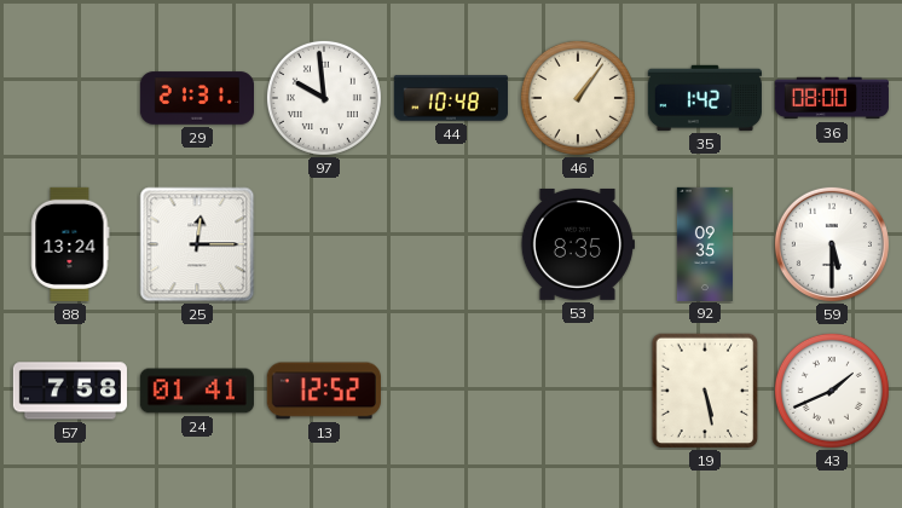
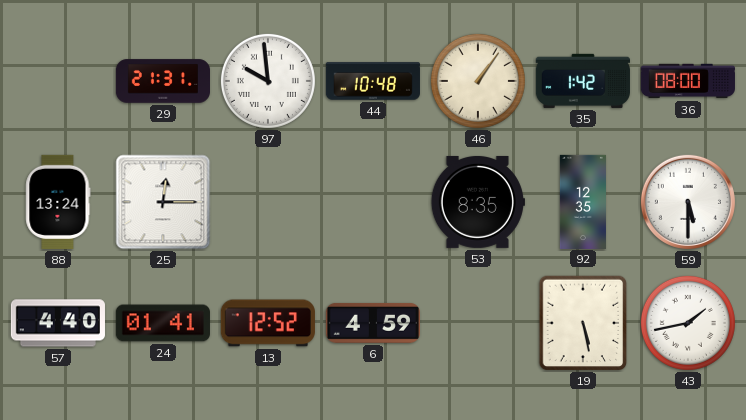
92: 09:35 -> 12:35
57: 7:58 -> 4:40
6: none -> 4:59
43: 1:41 -> 1:43
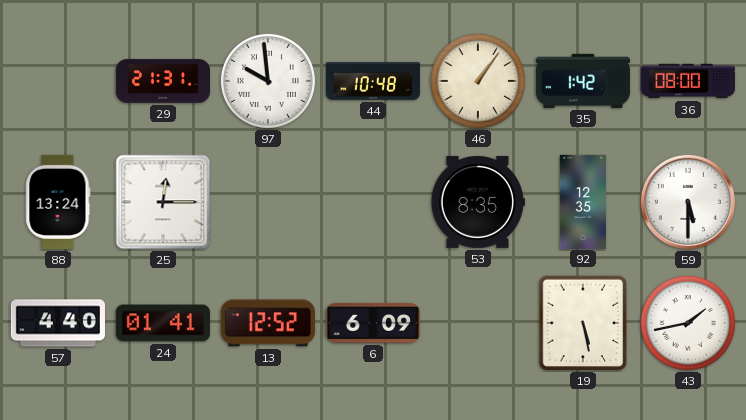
6: 4:59 -> 6:09
